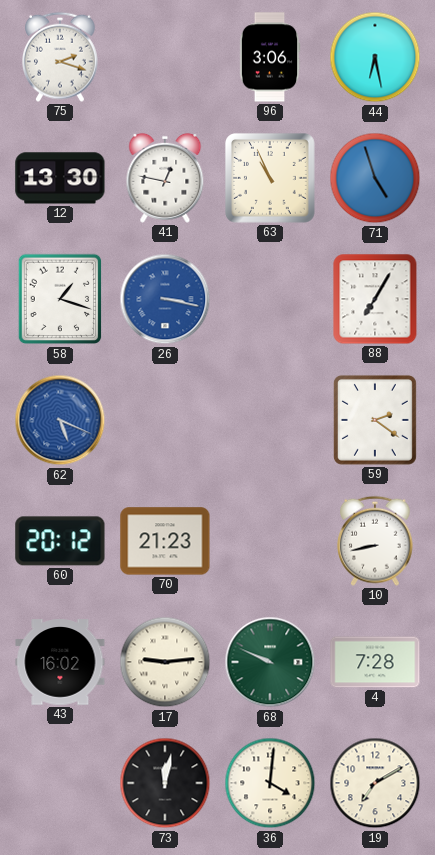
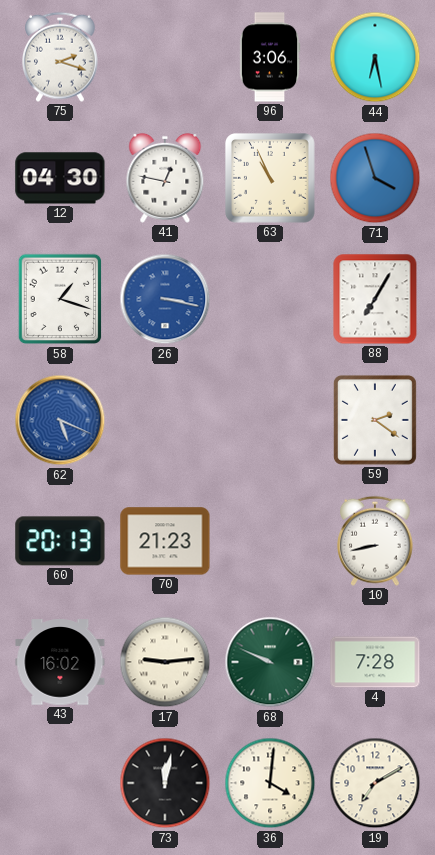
12: 13:30 -> 04:30
71: 4:57 -> 3:57
60: 20:12 -> 20:13
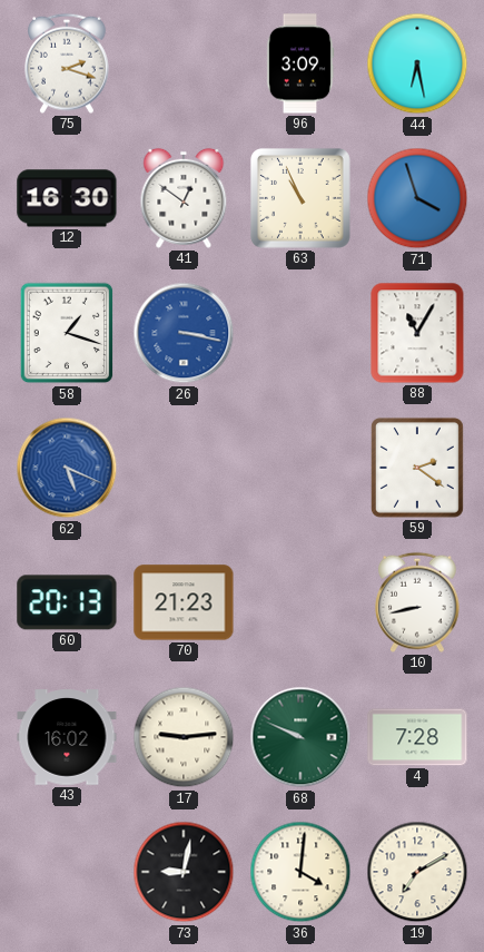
96: 3:06 -> 3:09
12: 04:30 -> 16:30
41: 12:47 -> 12:51
88: 7:05 -> 11:05
73: 12:02 -> 9:02
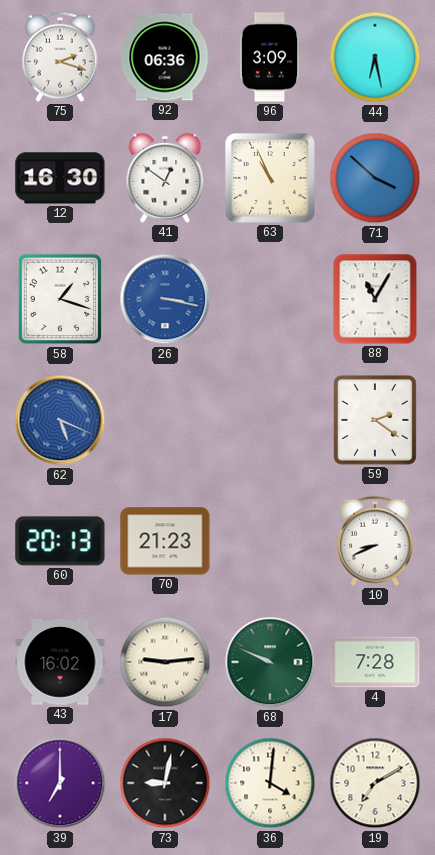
92: none -> 06:36
71: 3:57 -> 3:52
10: 8:43 -> 8:41
39: none -> 7:00
